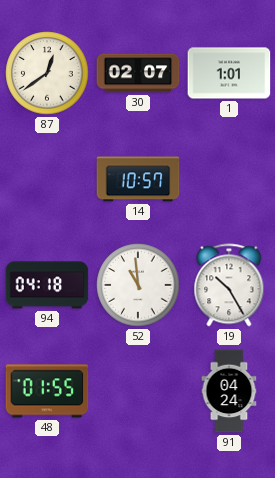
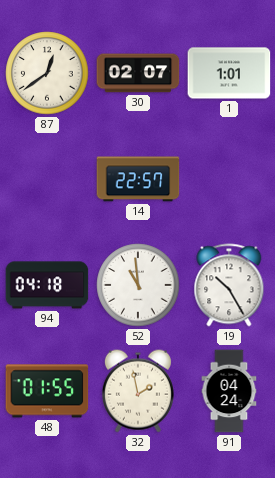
14: 10:57 -> 22:57
32: none -> 1:58
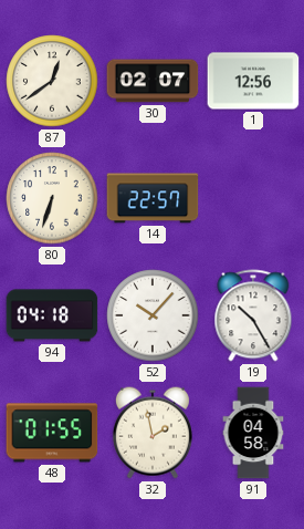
1: 1:01 -> 12:56
80: none -> 6:33
52: 10:59 -> 10:07
91: 04:24 -> 04:58
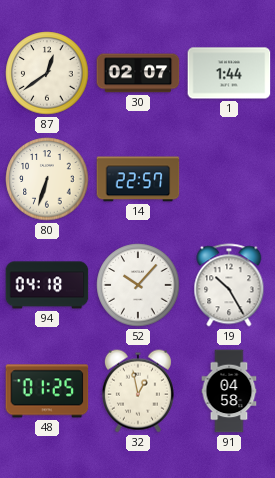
1: 12:56 -> 1:44
48: 01:55 -> 01:25
32: 1:58 -> 12:58
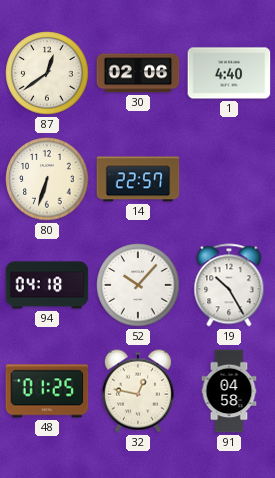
30: 02:07 -> 02:06
1: 1:44 -> 4:40
32: 12:58 -> 12:47
